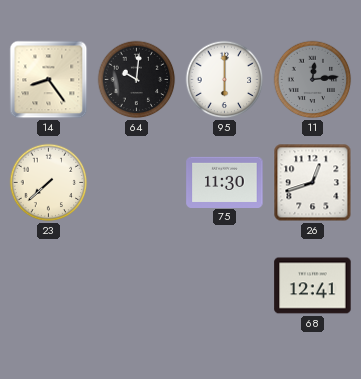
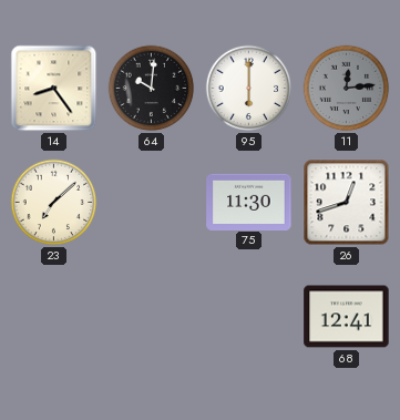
23: 7:38 -> 7:08
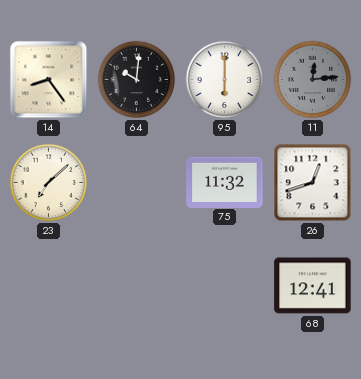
75: 11:30 -> 11:32
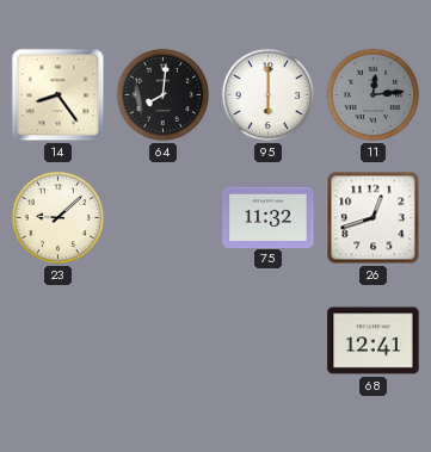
64: 10:01 -> 8:01
23: 7:08 -> 9:08
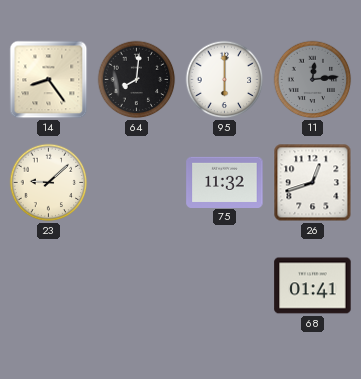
68: 12:41 -> 01:41
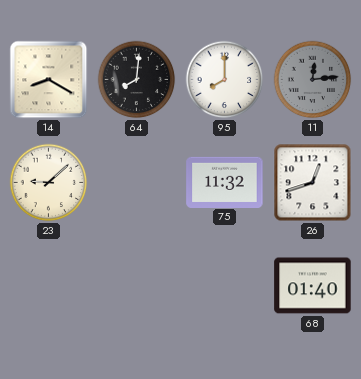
14: 8:24 -> 8:20
95: 6:00 -> 8:00
68: 01:41 -> 01:40
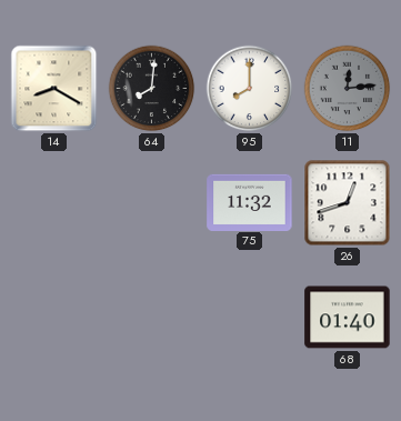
23: 9:08 -> none
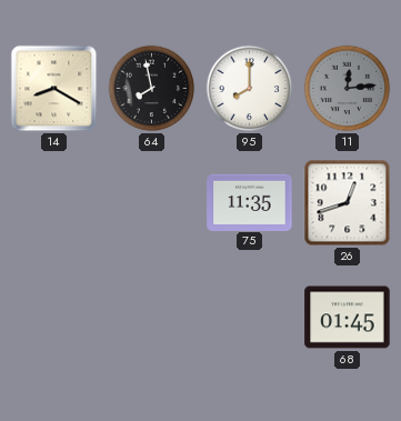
64: 8:01 -> 7:58
75: 11:32 -> 11:35
68: 01:40 -> 01:45
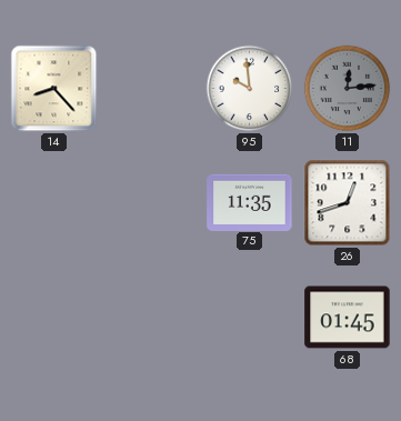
14: 8:20 -> 8:23
64: 7:58 -> none
95: 8:00 -> 9:59
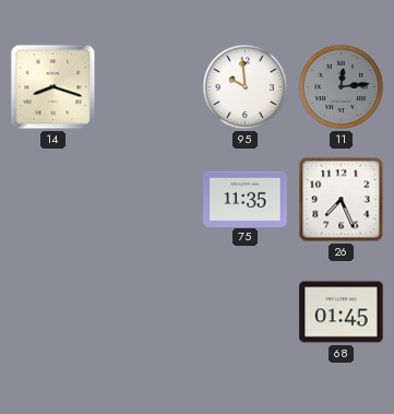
14: 8:23 -> 8:18
26: 12:42 -> 7:26
